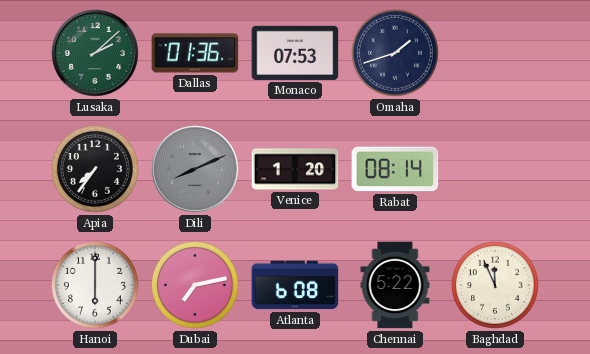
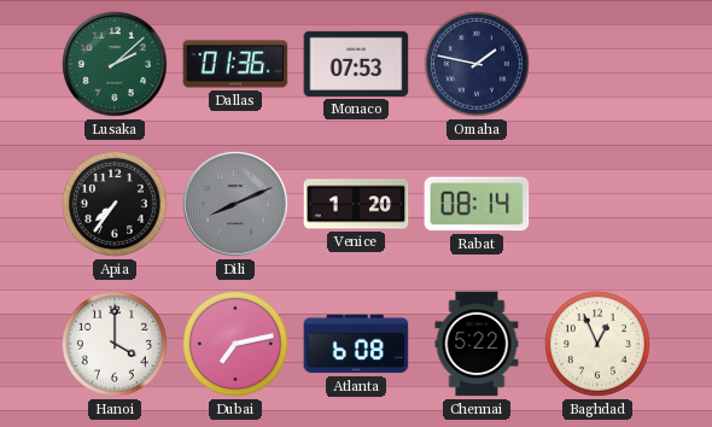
Omaha: 1:42 -> 1:47
Hanoi: 6:00 -> 4:00
Baghdad: 11:56 -> 12:56
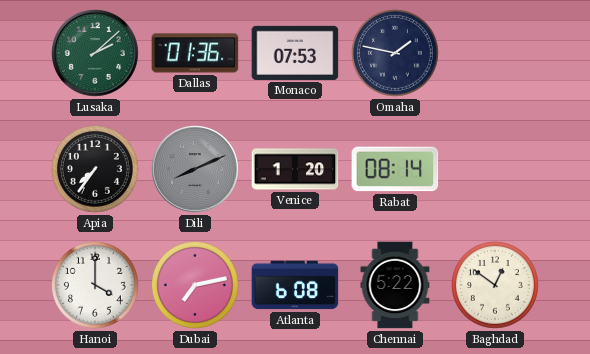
Baghdad: 12:56 -> 12:51
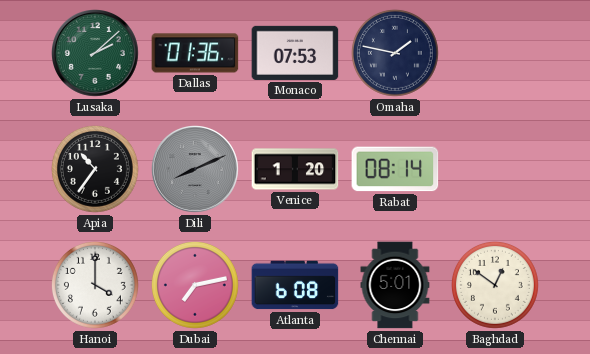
Apia: 7:36 -> 10:36
Chennai: 5:22 -> 5:01
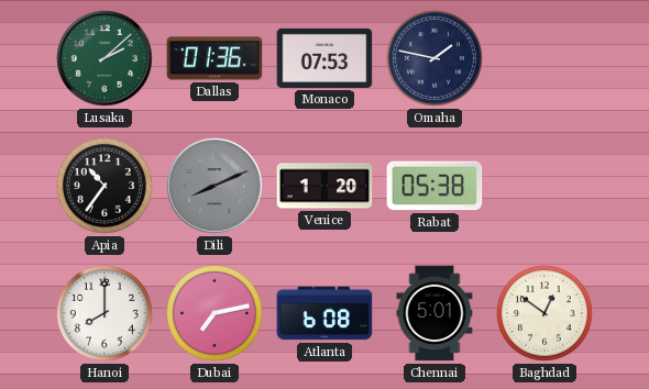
Rabat: 08:14 -> 05:38
Hanoi: 4:00 -> 8:00
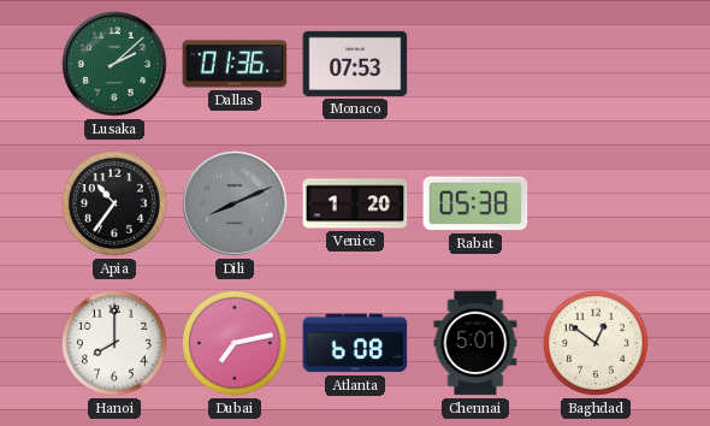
Omaha: 1:47 -> none
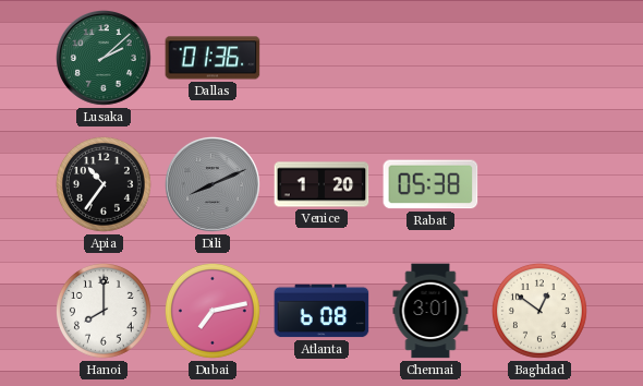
Monaco: 07:53 -> none
Chennai: 5:01 -> 3:01
